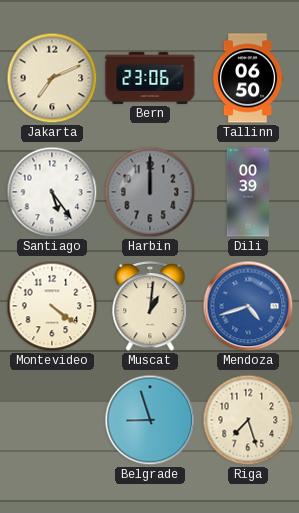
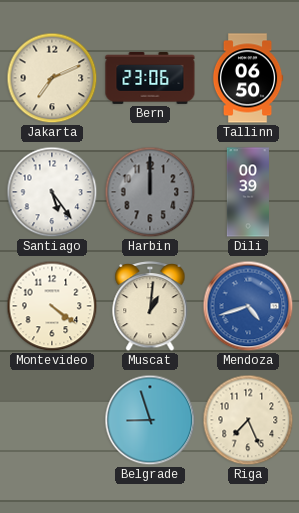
Riga: 7:27 -> 7:26
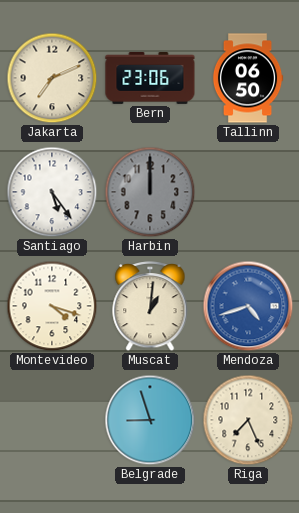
Dili: 00:39 -> none
Montevideo: 4:21 -> 4:18
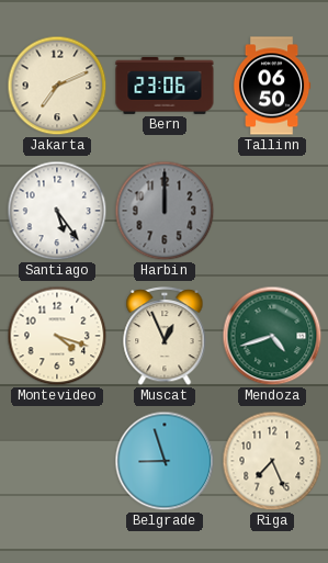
Muscat: 1:01 -> 12:56
Mendoza dial: blue -> green
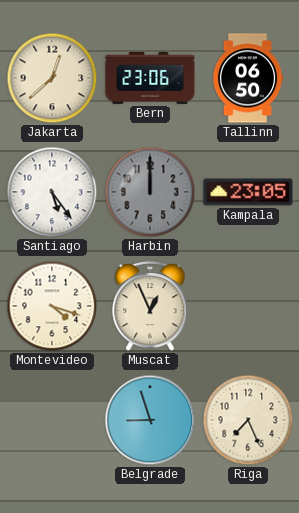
Jakarta: 7:11 -> 12:38
Kampala: none -> 23:05
Mendoza: 4:42 -> none
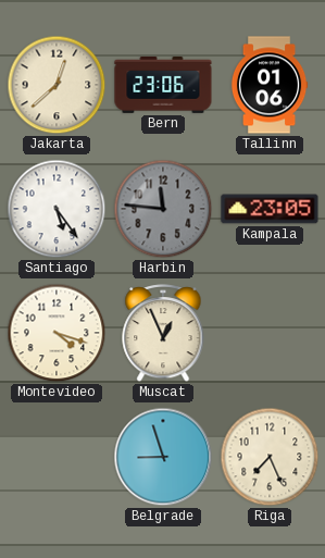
Tallinn: 06:50 -> 01:06
Harbin: 12:00 -> 11:46
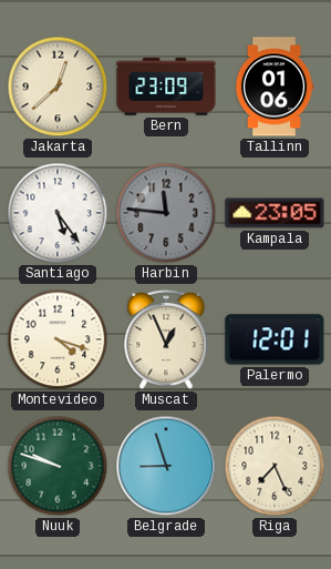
Bern: 23:06 -> 23:09
Palermo: none -> 12:01
Nuuk: none -> 9:48
